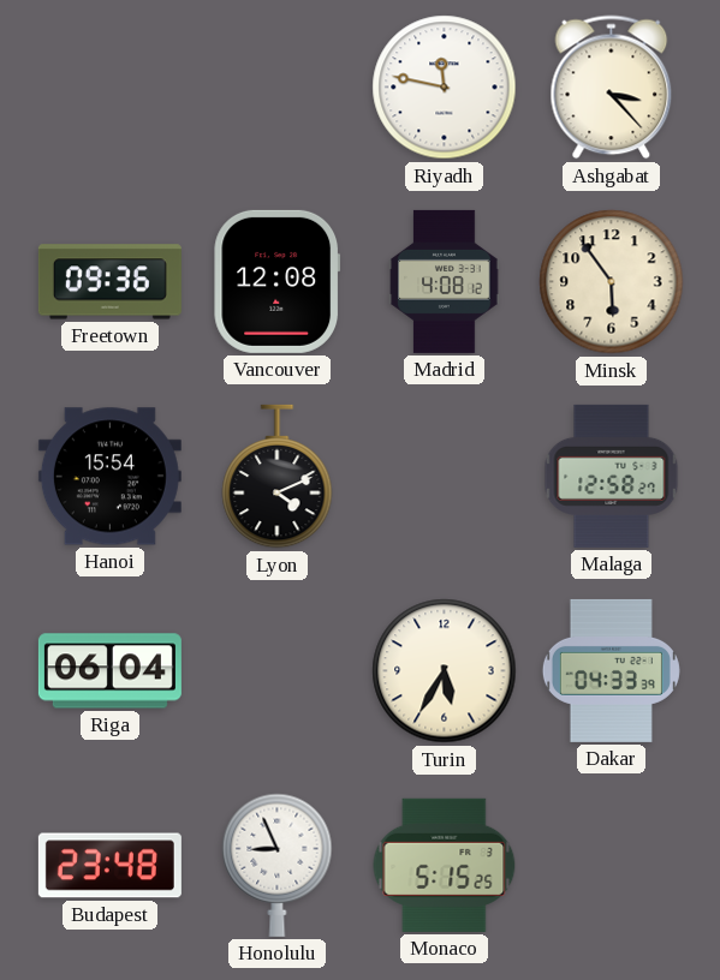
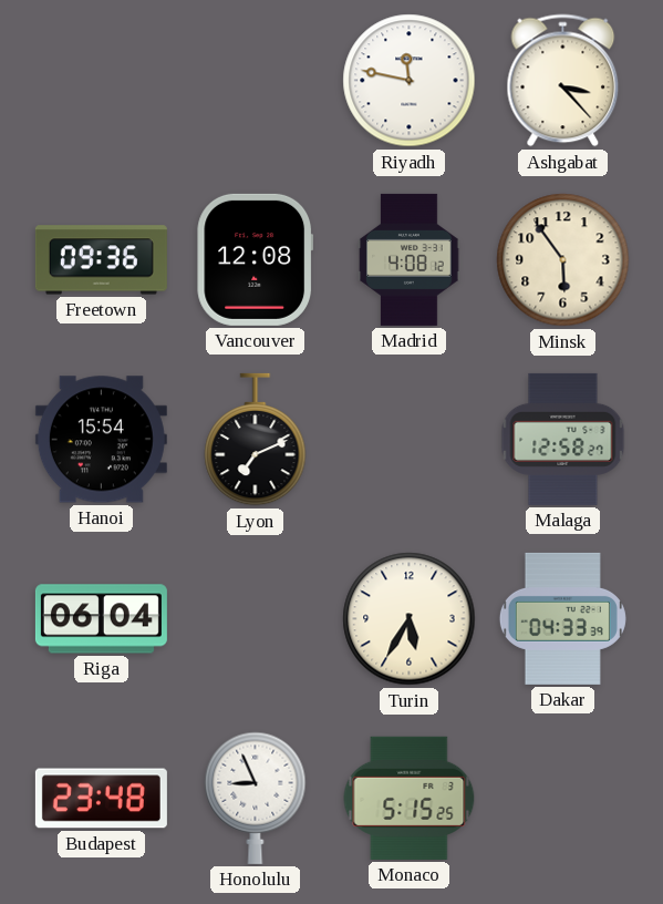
Lyon: 4:11 -> 7:11
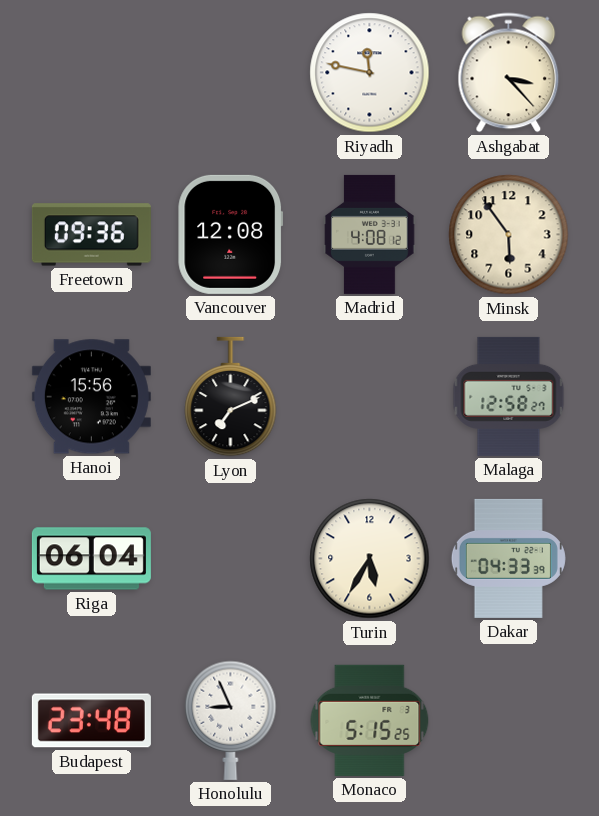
Hanoi: 15:54 -> 15:56
